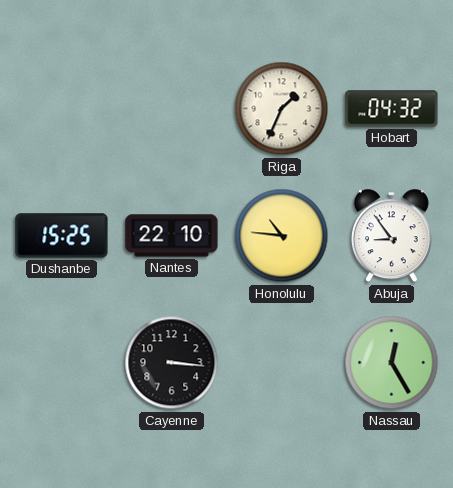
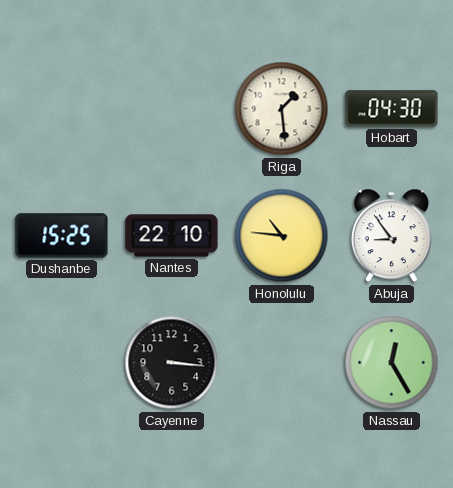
Riga: 1:34 -> 1:29
Hobart: 04:32 -> 04:30
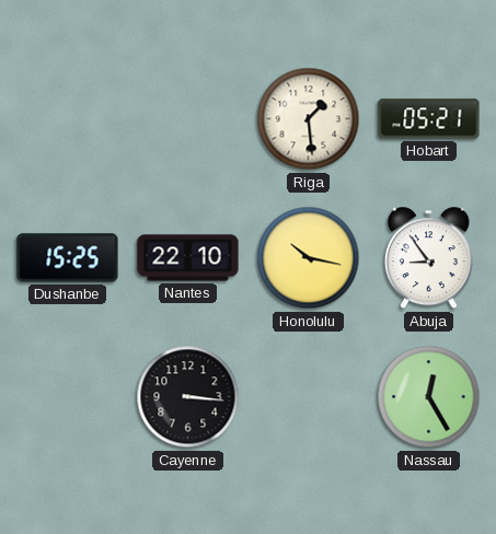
Hobart: 04:30 -> 05:21
Honolulu: 10:46 -> 10:17
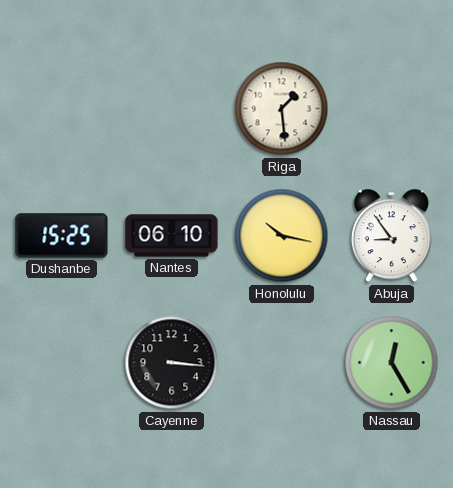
Hobart: 05:21 -> none
Nantes: 22:10 -> 06:10
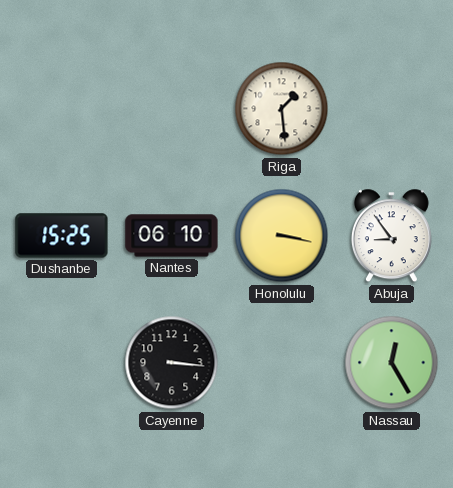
Honolulu: 10:17 -> 3:17
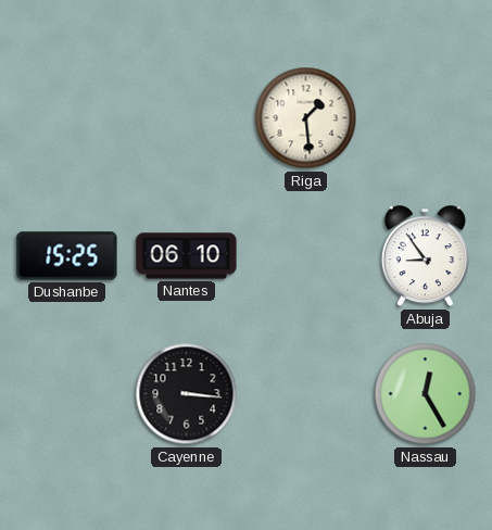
Honolulu: 3:17 -> none
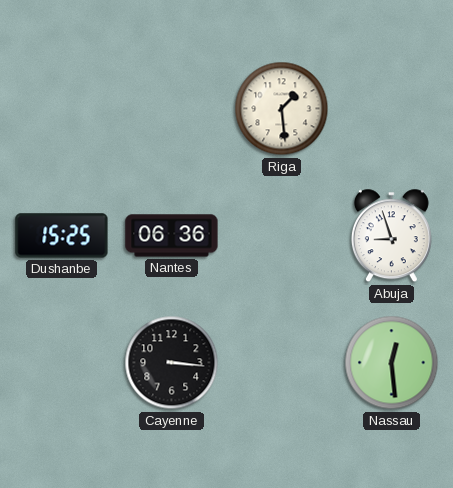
Nantes: 06:10 -> 06:36
Abuja: 8:54 -> 8:57
Nassau: 12:25 -> 12:29
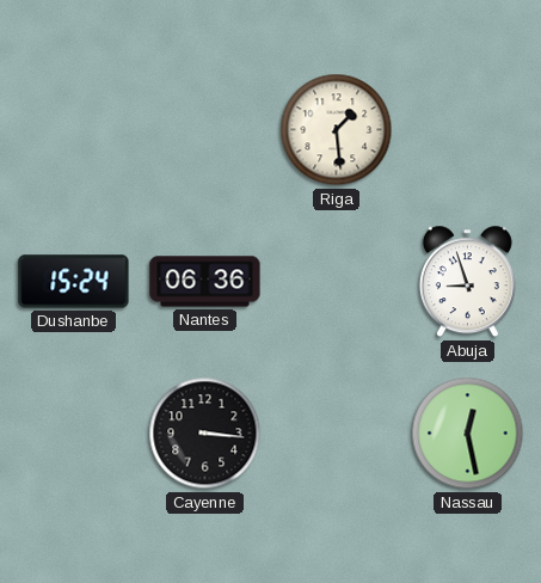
Dushanbe: 15:25 -> 15:24
Nassau: 12:29 -> 12:28
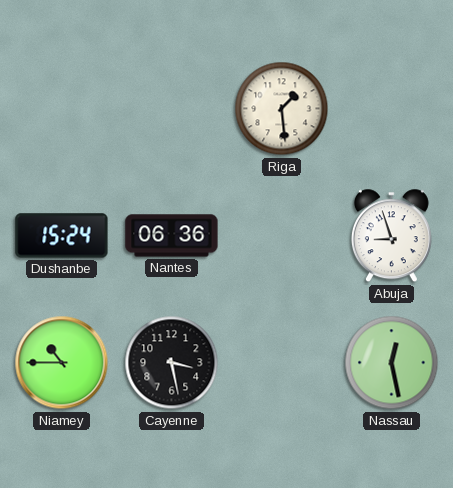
Niamey: none -> 10:45
Cayenne: 3:16 -> 3:28
